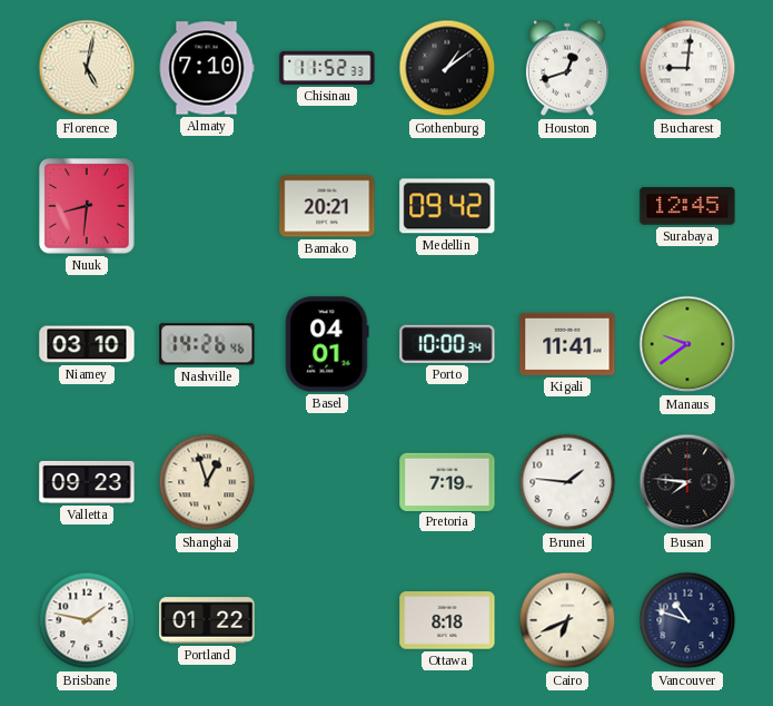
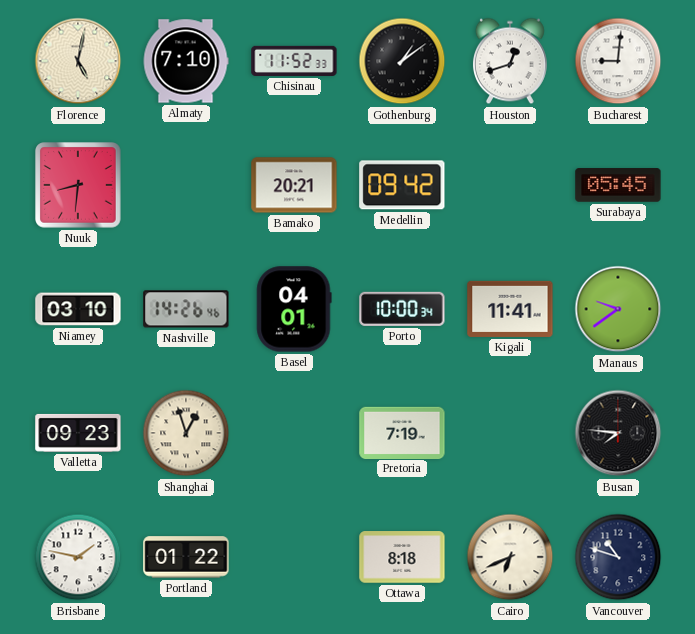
Surabaya: 12:45 -> 05:45
Brunei: 1:46 -> none
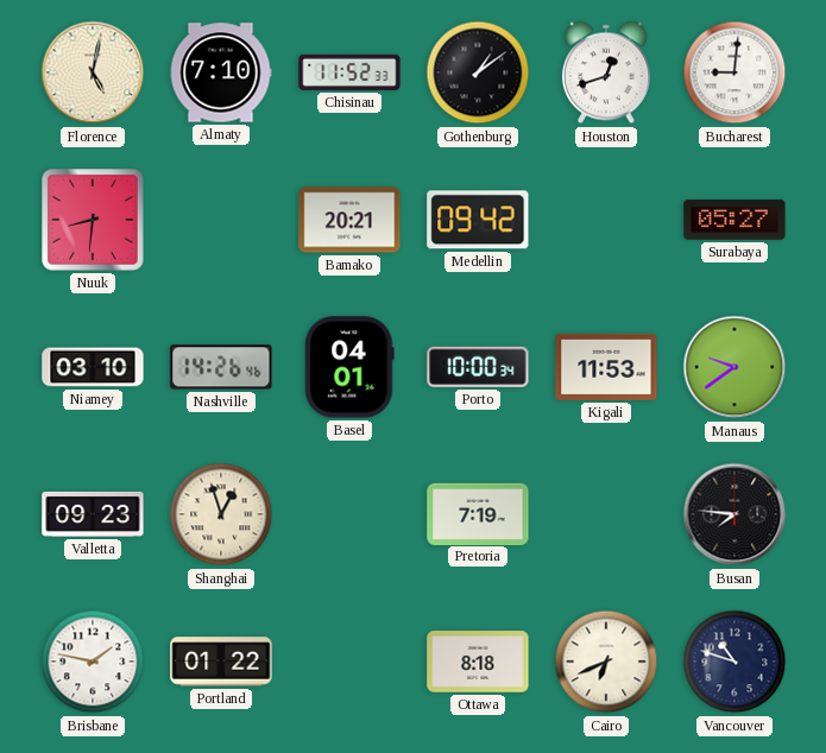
Surabaya: 05:45 -> 05:27
Kigali: 11:41 -> 11:53
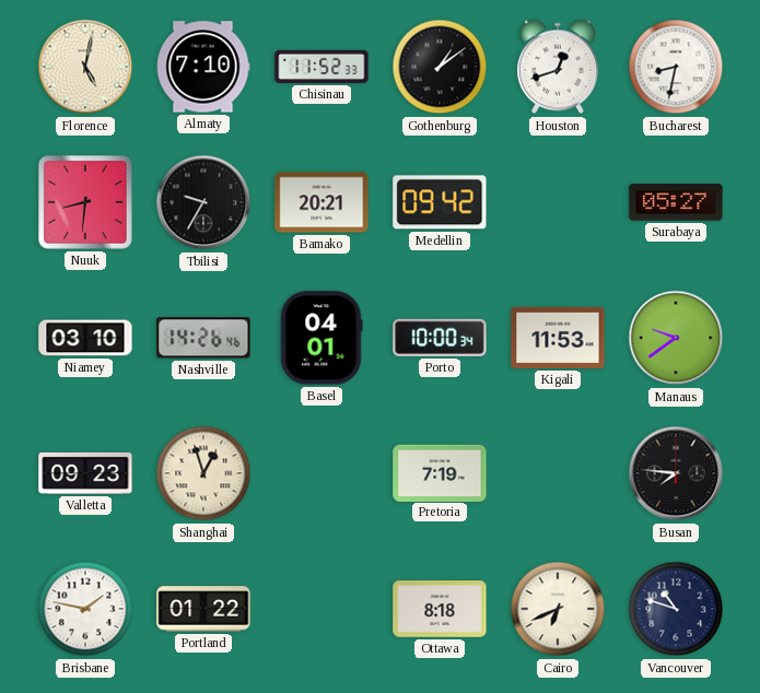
Bucharest: 9:01 -> 8:32
Tbilisi: none -> 9:35
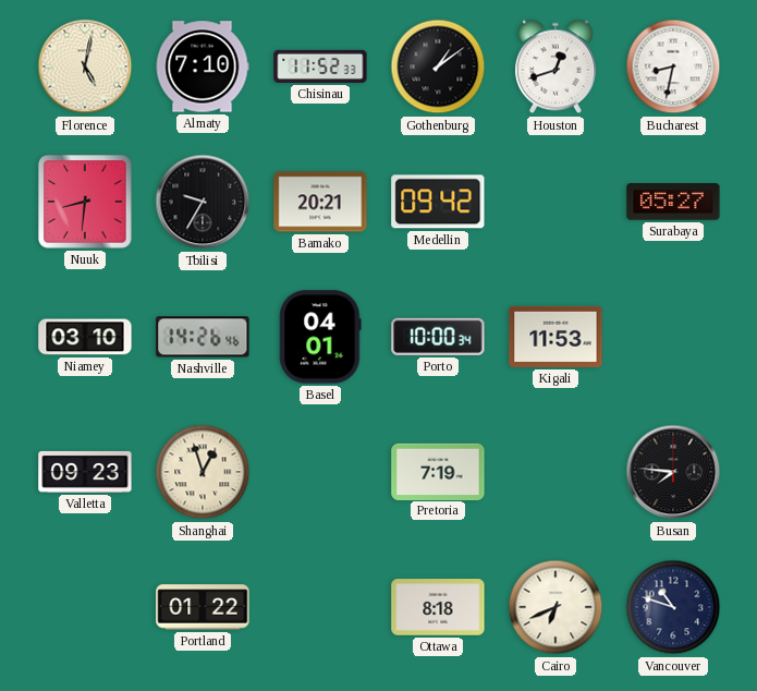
Manaus: 9:39 -> none
Brisbane: 1:47 -> none
